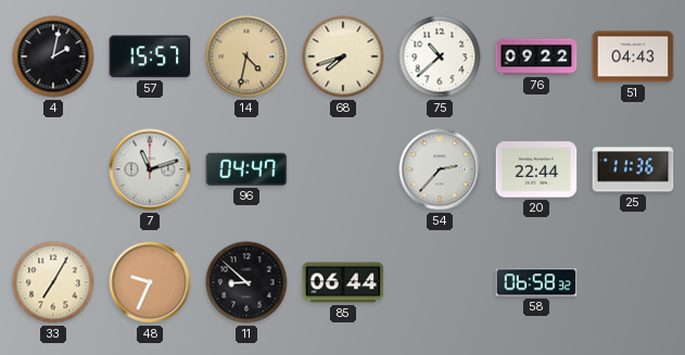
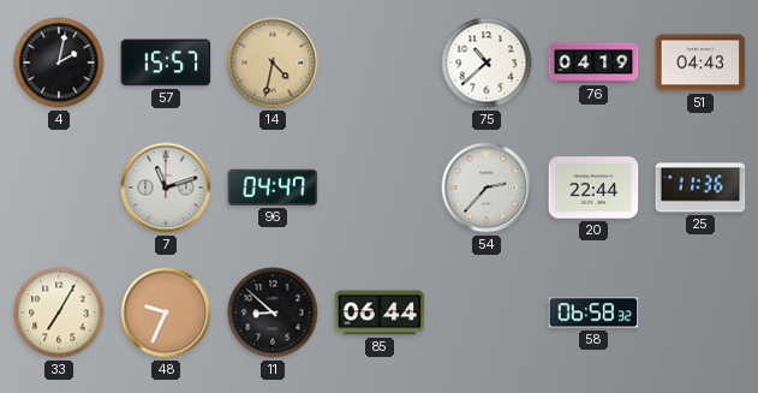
68: 7:42 -> none
76: 09:22 -> 04:19
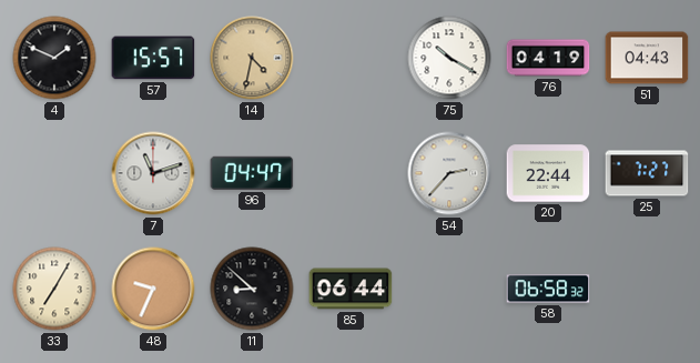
4: 2:02 -> 1:49
75: 10:38 -> 10:20
25: 11:36 -> 7:27
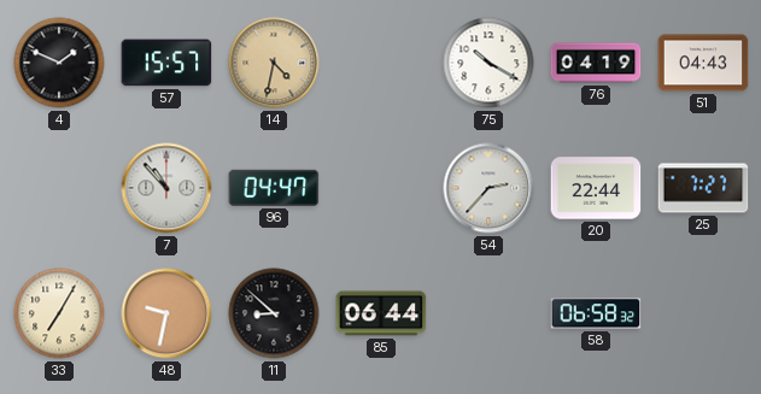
7: 11:12 -> 10:53
48: 9:34 -> 9:32
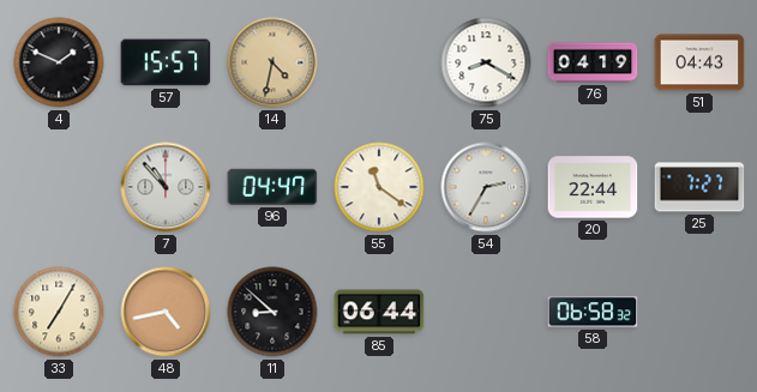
75: 10:20 -> 8:20
55: none -> 11:21
54: 2:37 -> 2:35
48: 9:32 -> 4:43
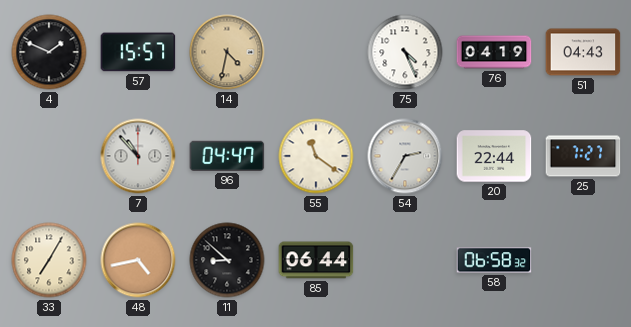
75: 8:20 -> 4:26
